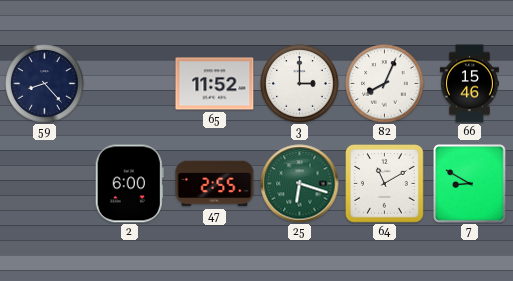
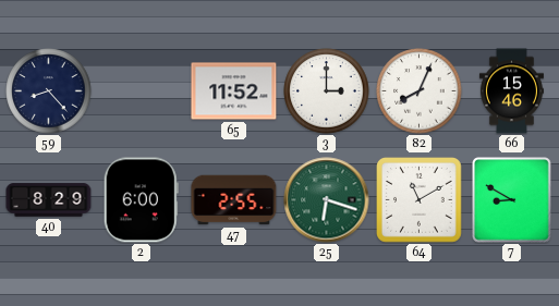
40: none -> 8:29
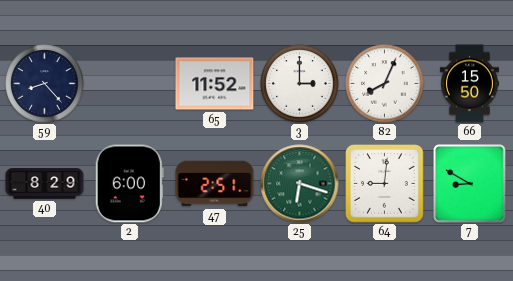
66: 15:46 -> 15:50
47: 2:55 -> 2:51
64: 11:10 -> 9:01
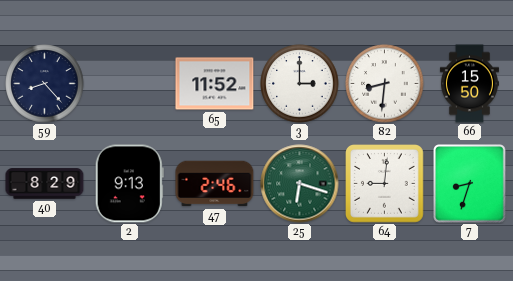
82: 8:04 -> 8:31
2: 6:00 -> 9:13
47: 2:51 -> 2:46
7: 8:50 -> 8:33
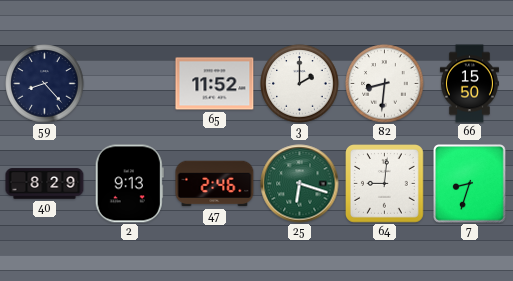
3: 3:00 -> 2:00
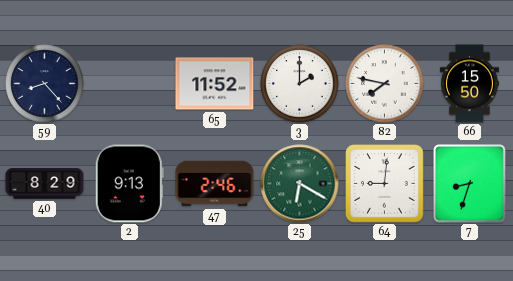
82: 8:31 -> 7:47
25: 6:18 -> 6:20
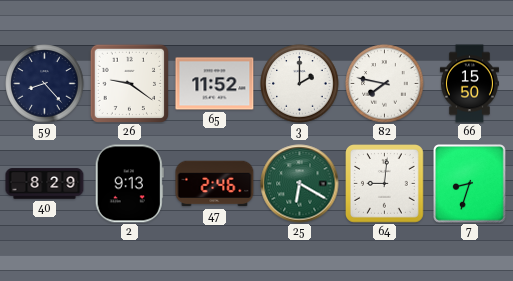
26: none -> 9:21
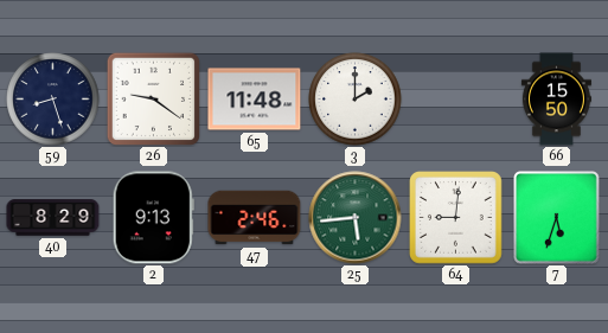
59: 8:23 -> 8:27
65: 11:52 -> 11:48
82: 7:47 -> none
25: 6:20 -> 5:44
7: 8:33 -> 5:33
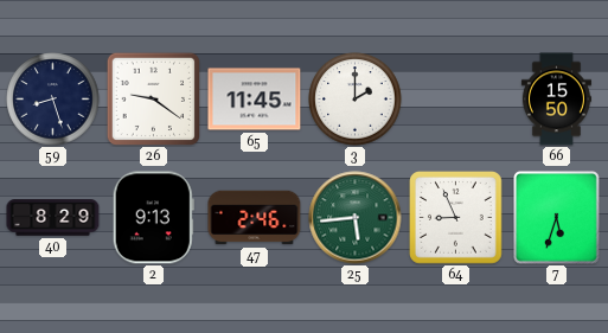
65: 11:48 -> 11:45
64: 9:01 -> 8:56
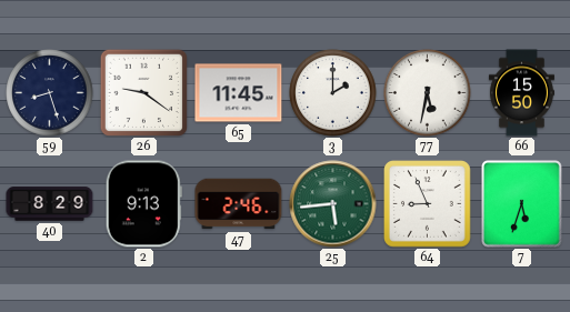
77: none -> 5:32
